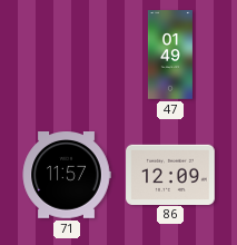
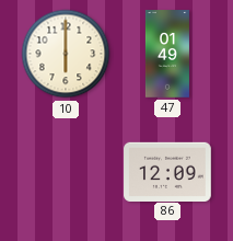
10: none -> 6:00
71: 11:57 -> none
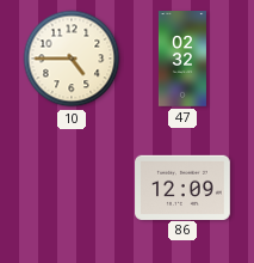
10: 6:00 -> 4:45
47: 01:49 -> 02:32
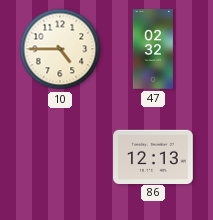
86: 12:09 -> 12:13
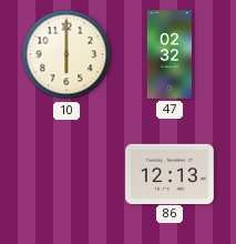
10: 4:45 -> 6:00
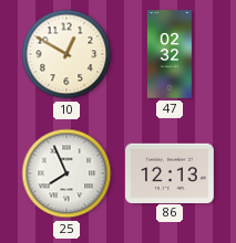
10: 6:00 -> 12:50
25: none -> 7:56
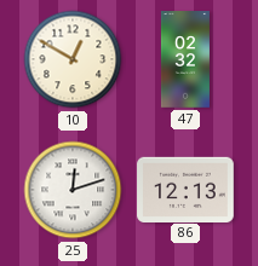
25: 7:56 -> 12:12
